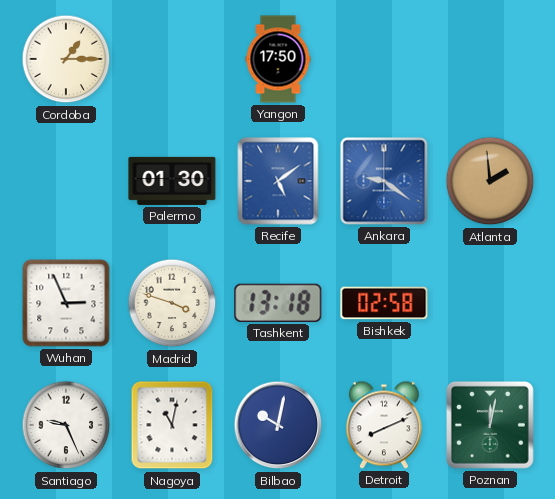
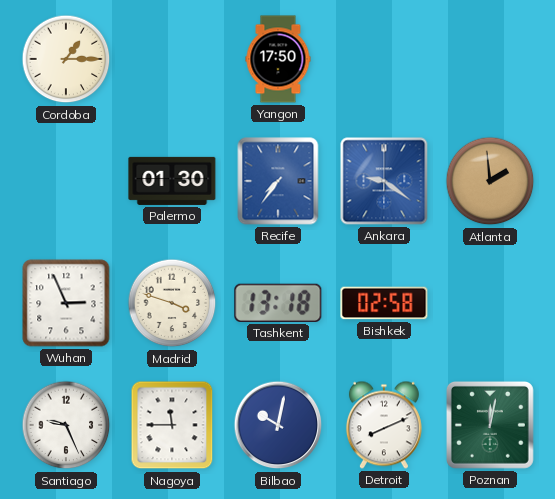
Recife: 5:09 -> 7:36
Nagoya: 11:02 -> 11:45
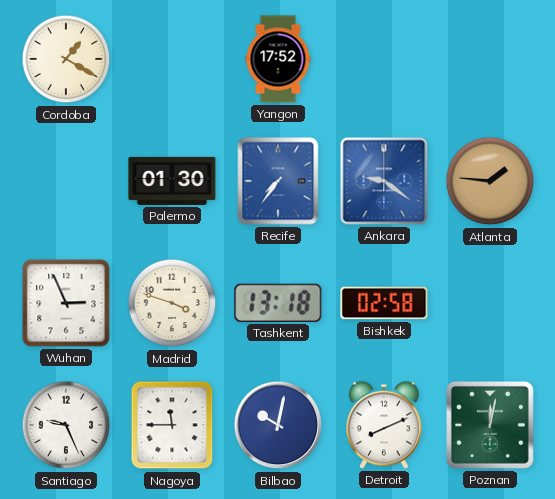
Cordoba: 1:15 -> 1:20
Yangon: 17:50 -> 17:52
Atlanta: 1:59 -> 1:46
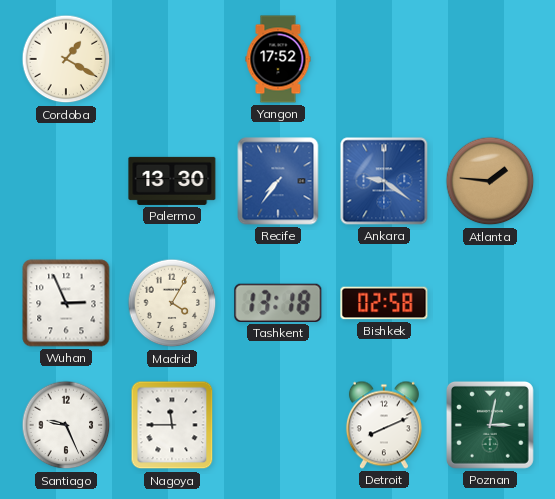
Palermo: 01:30 -> 13:30
Madrid: 3:48 -> 4:05
Bilbao: 10:02 -> none
Poznan: 12:02 -> 3:02
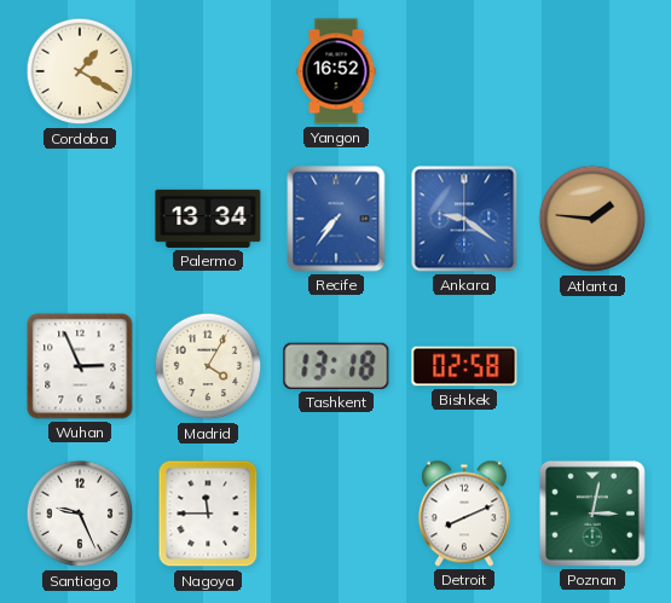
Yangon: 17:52 -> 16:52
Palermo: 13:30 -> 13:34
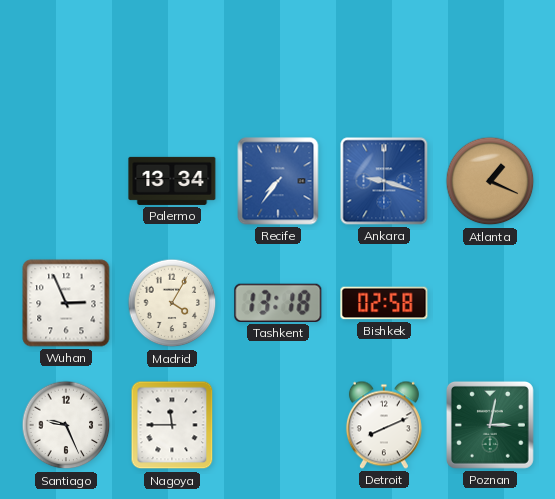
Cordoba: 1:20 -> none
Yangon: 16:52 -> none
Ankara: 9:21 -> 9:18
Atlanta: 1:46 -> 1:19
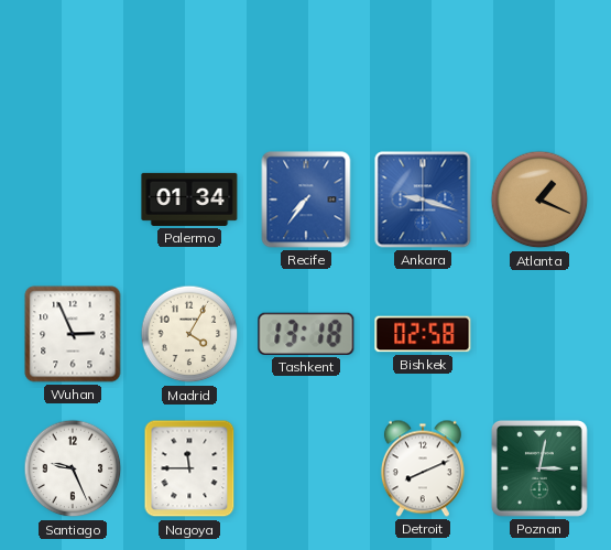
Palermo: 13:34 -> 01:34
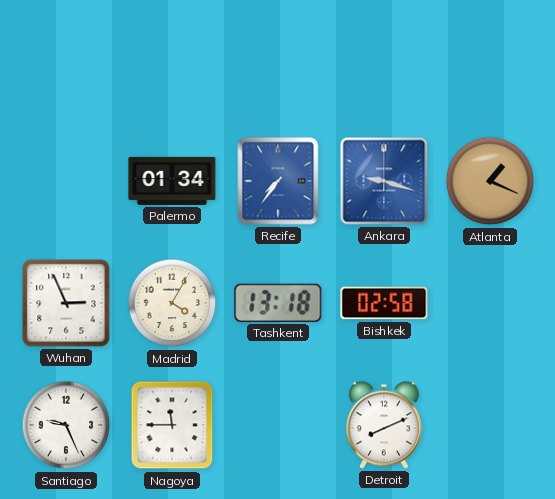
Poznan: 3:02 -> none
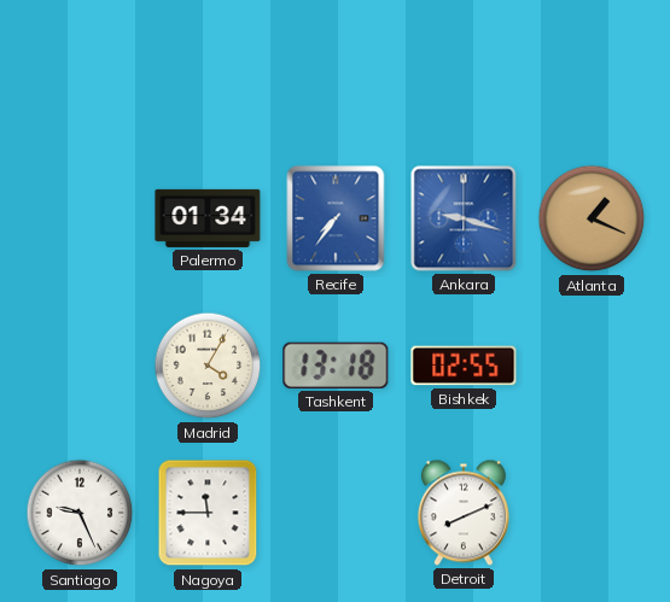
Wuhan: 2:56 -> none
Bishkek: 02:58 -> 02:55
